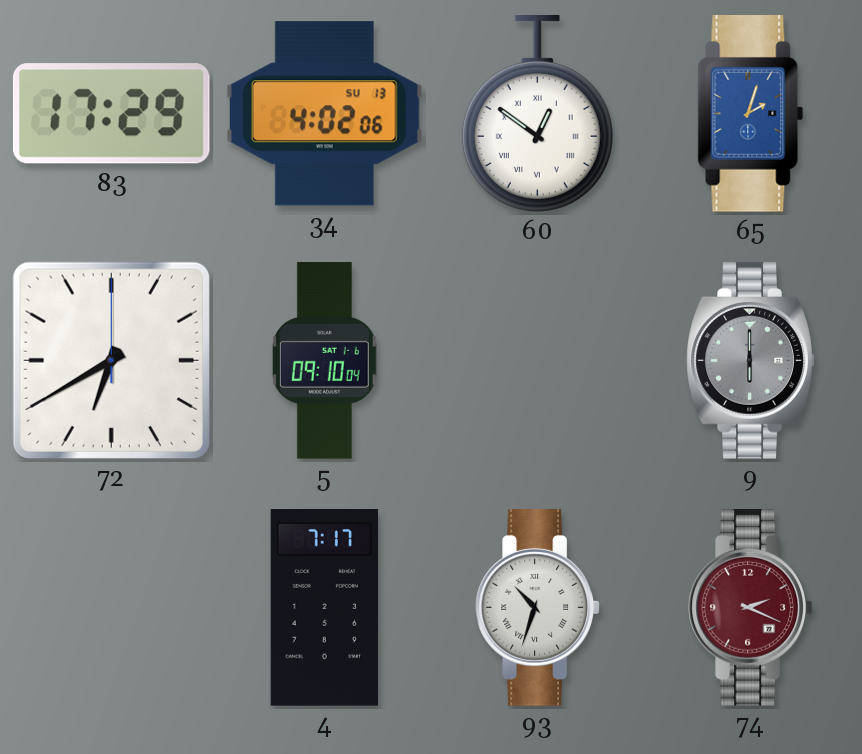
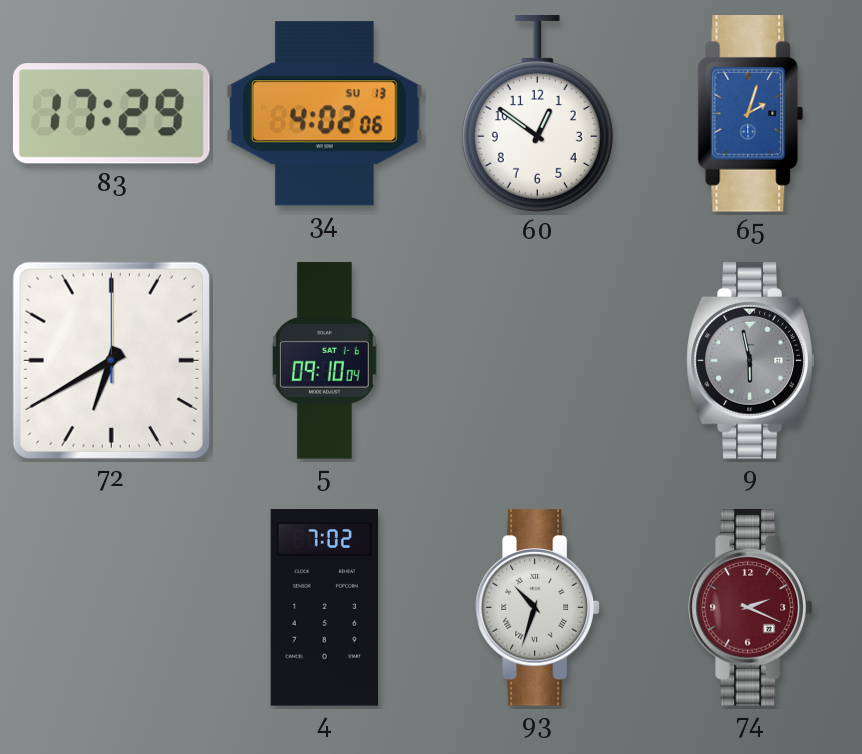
60 numerals: Roman -> Arabic
9: 6:00 -> 5:58
4: 7:17 -> 7:02
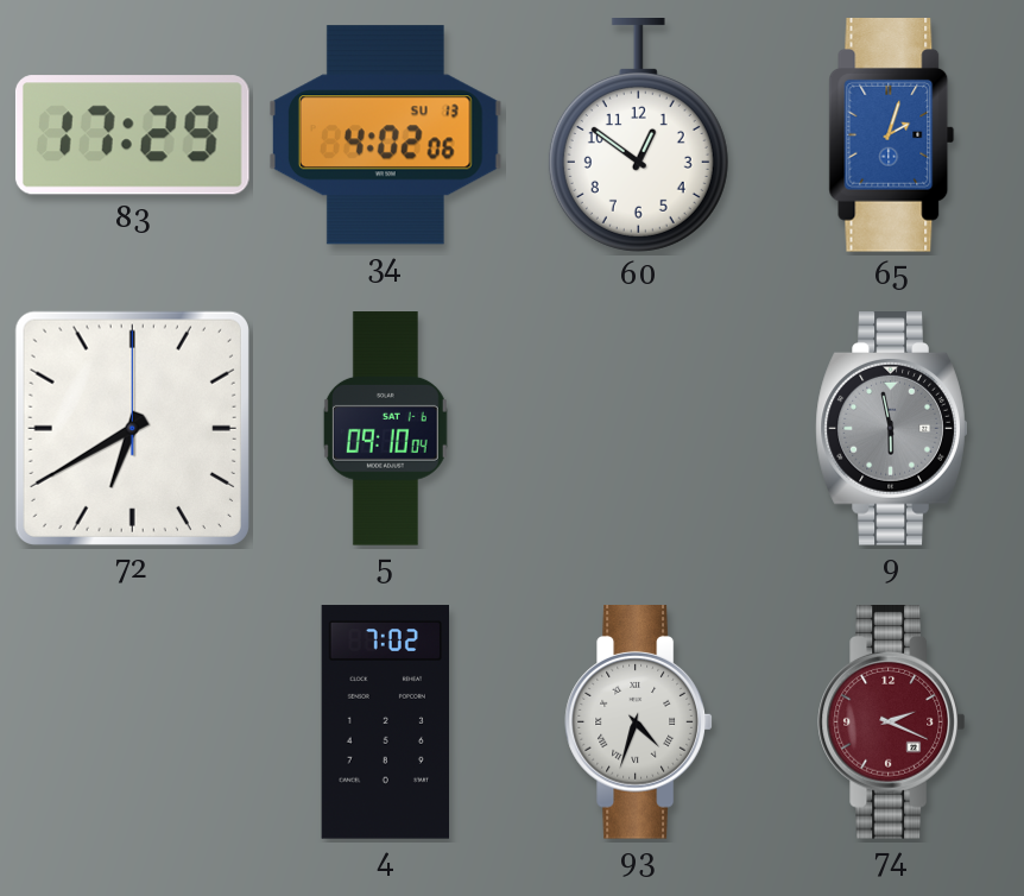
93: 10:33 -> 4:33
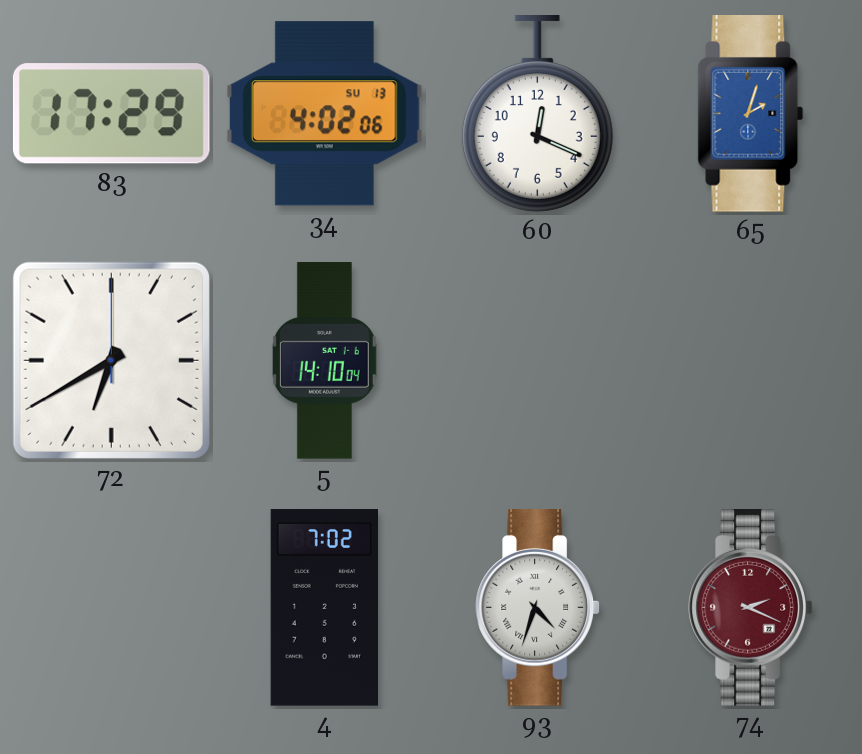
60: 12:51 -> 12:19
5: 09:10 -> 14:10
9: 5:58 -> none
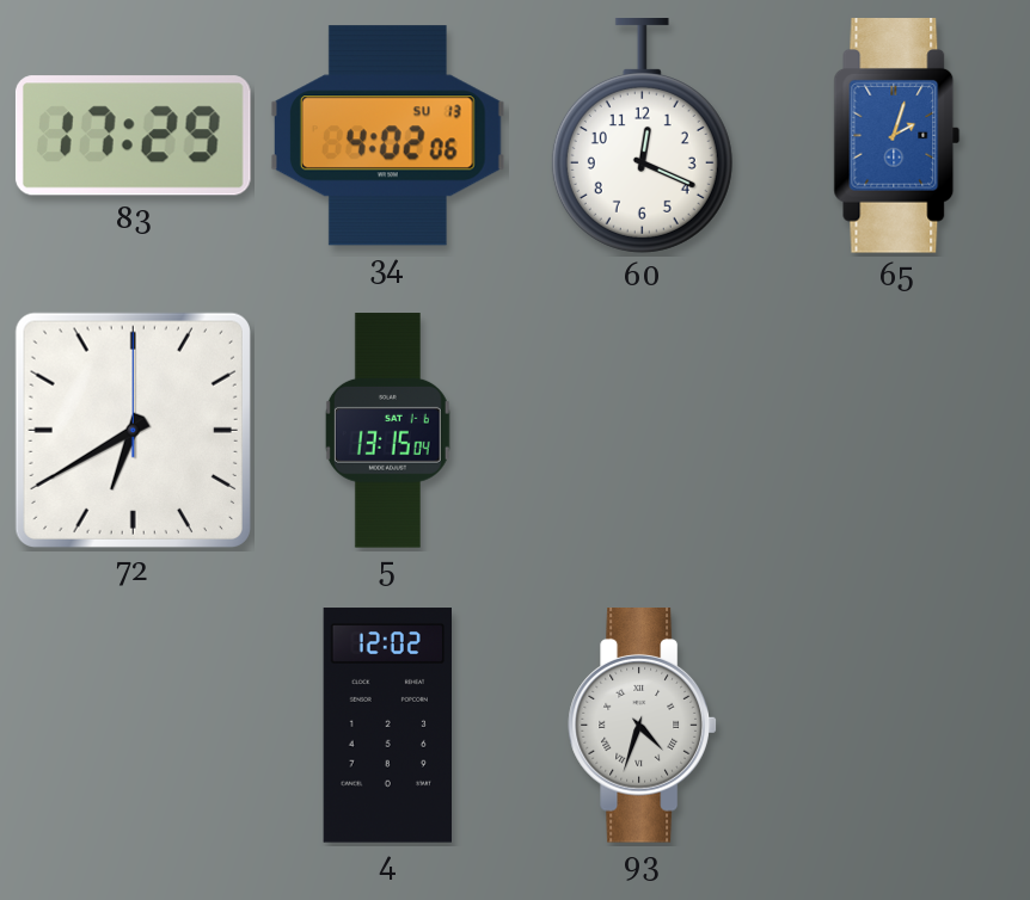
5: 14:10 -> 13:15
4: 7:02 -> 12:02
74: 2:19 -> none
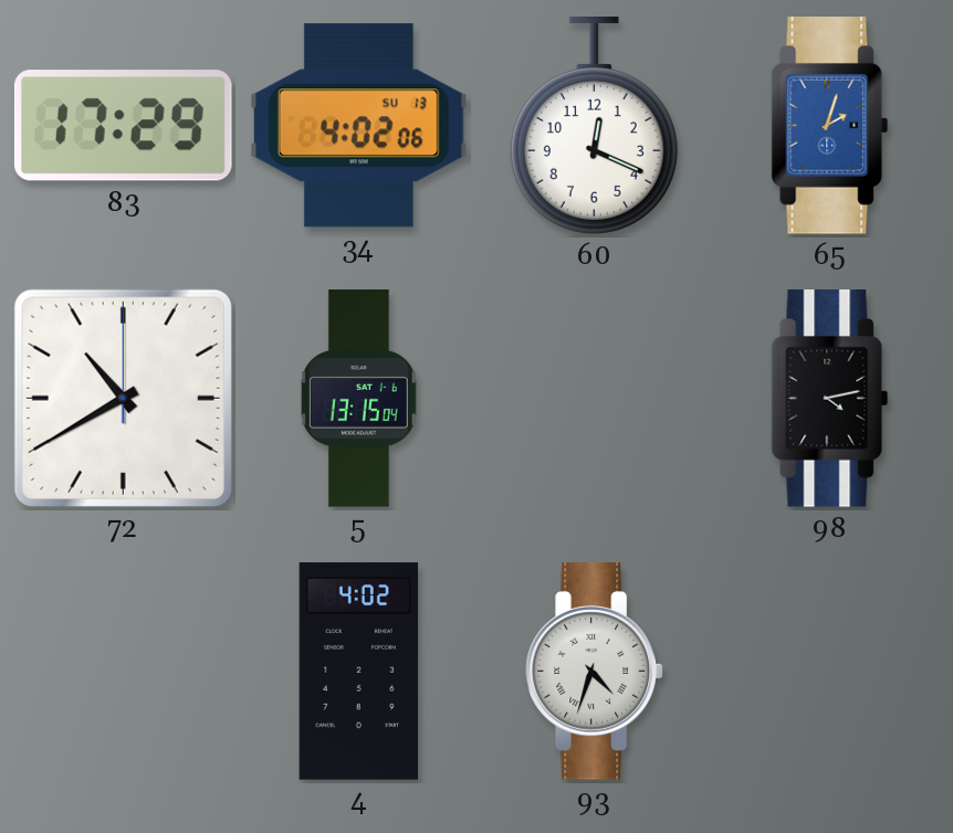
72: 6:40 -> 10:40
98: none -> 4:13
4: 12:02 -> 4:02
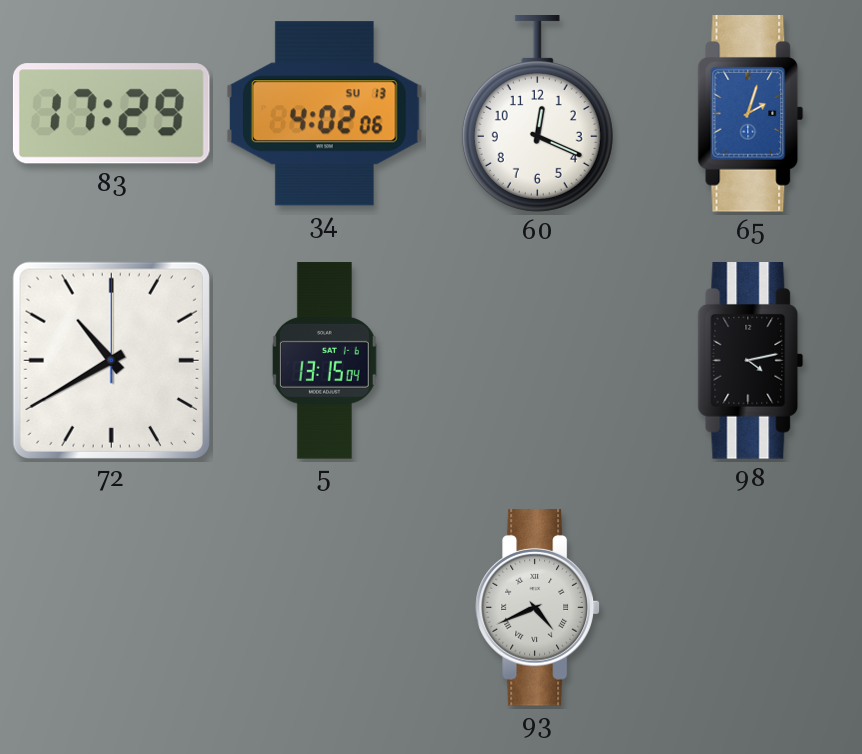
4: 4:02 -> none
93: 4:33 -> 4:41
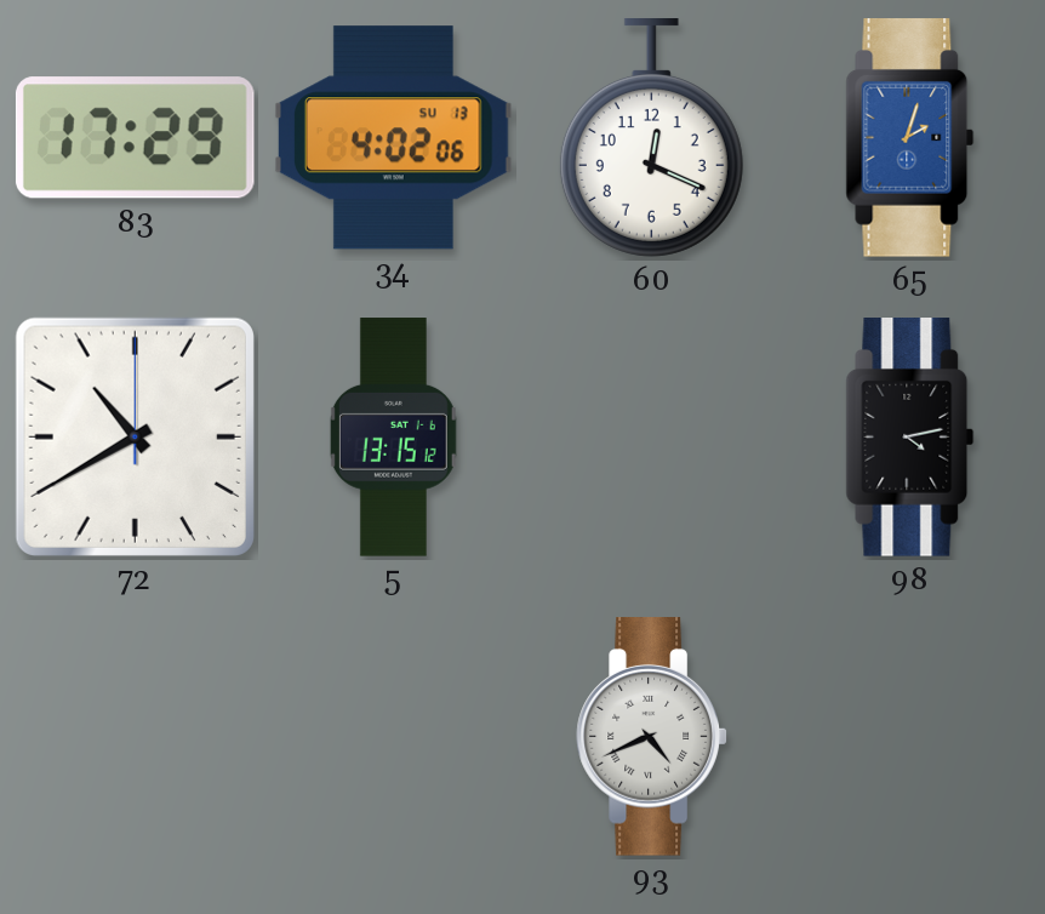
5: 13:15:04 -> 13:15:12
